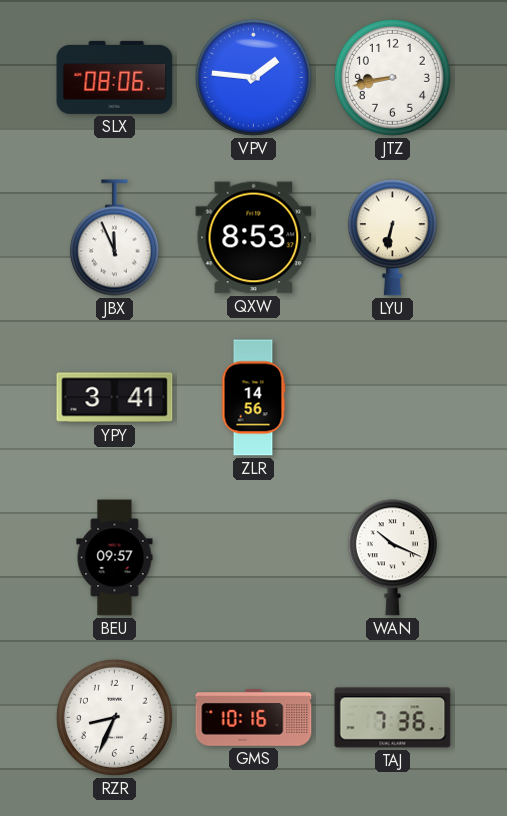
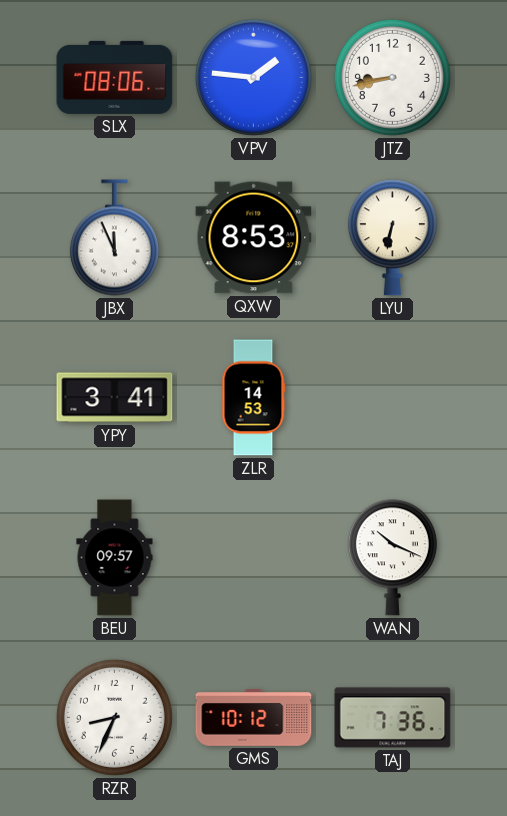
ZLR: 14:56 -> 14:53
GMS: 10:16 -> 10:12
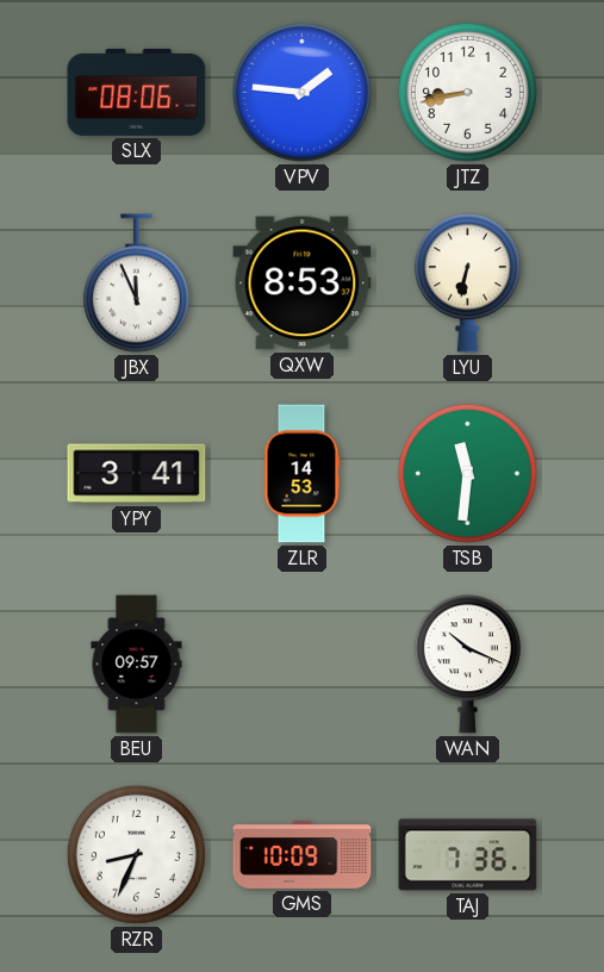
TSB: none -> 11:31
GMS: 10:12 -> 10:09
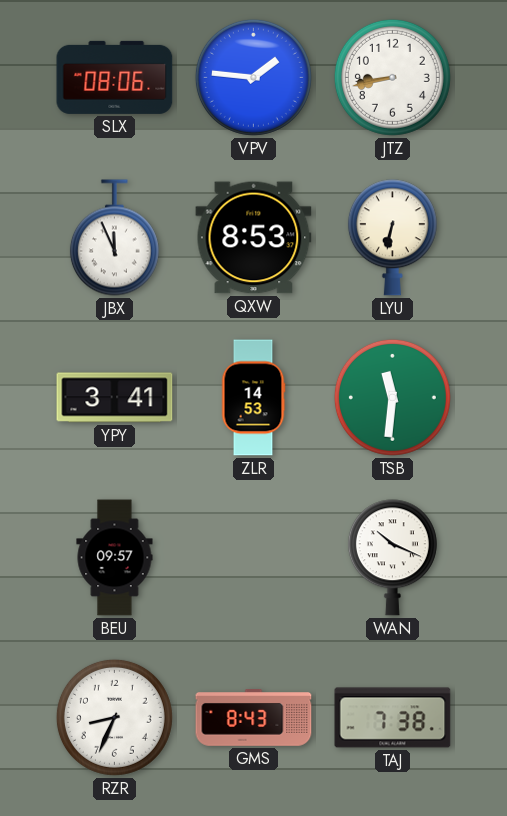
GMS: 10:09 -> 8:43
TAJ: 7:36 -> 7:38
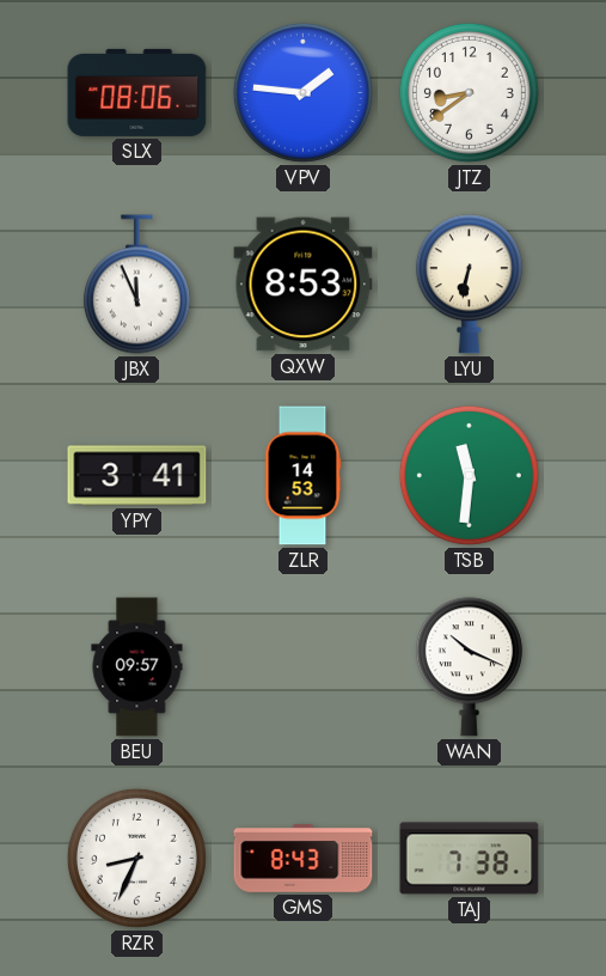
JTZ: 8:43 -> 8:39
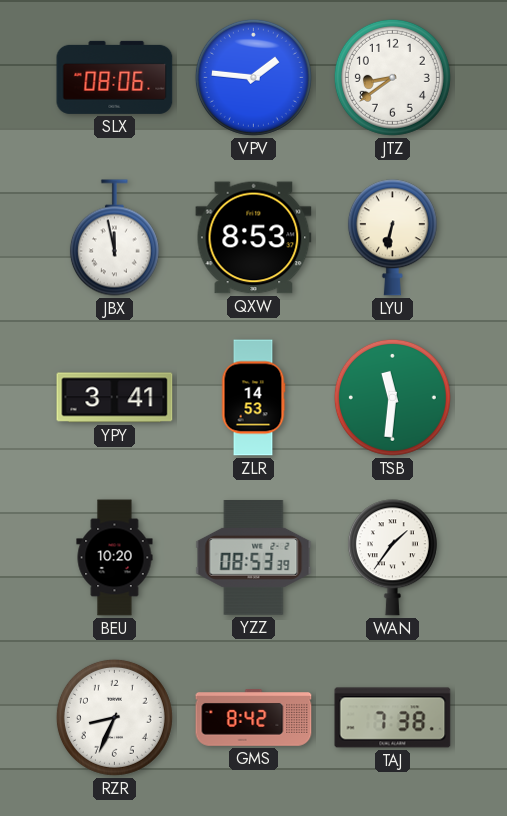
JBX: 11:56 -> 11:58
BEU: 09:57 -> 10:20
YZZ: none -> 08:53
WAN: 10:19 -> 1:36
GMS: 8:43 -> 8:42
